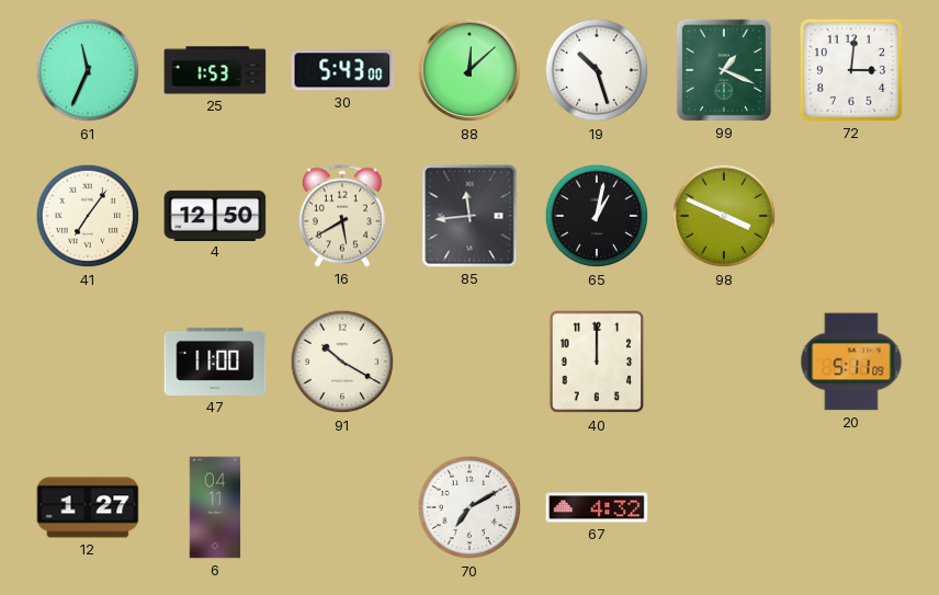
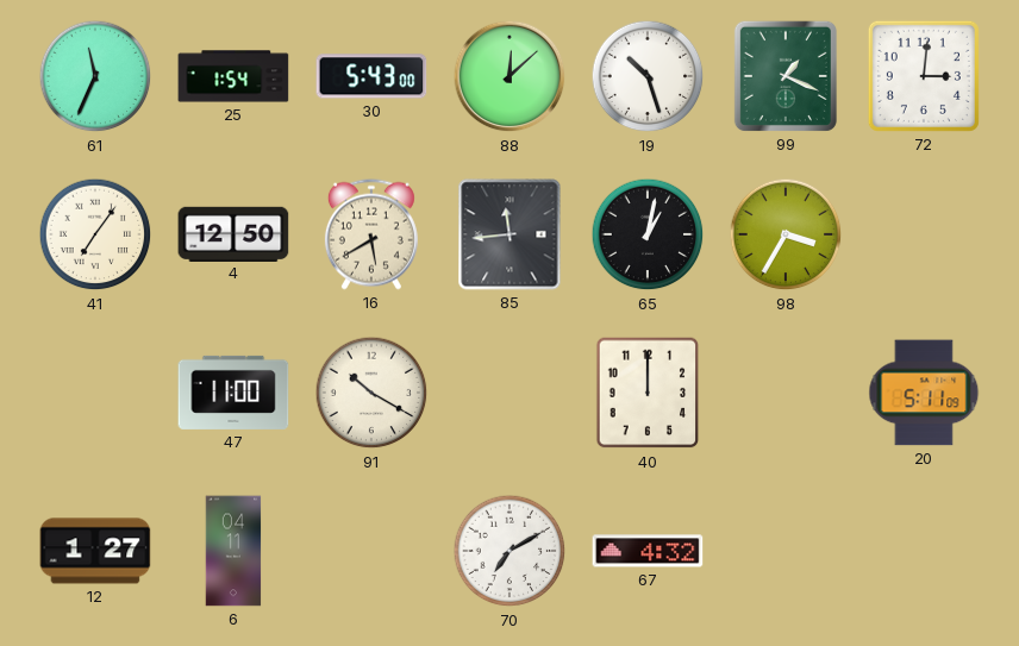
25: 1:53 -> 1:54
98: 3:49 -> 3:35
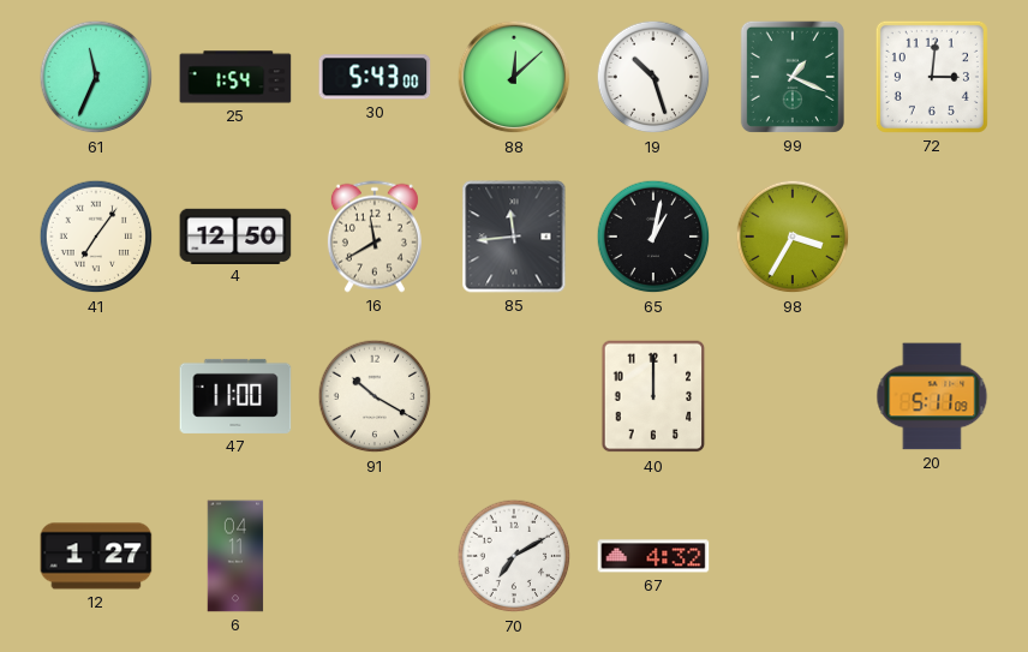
16: 5:40 -> 11:40
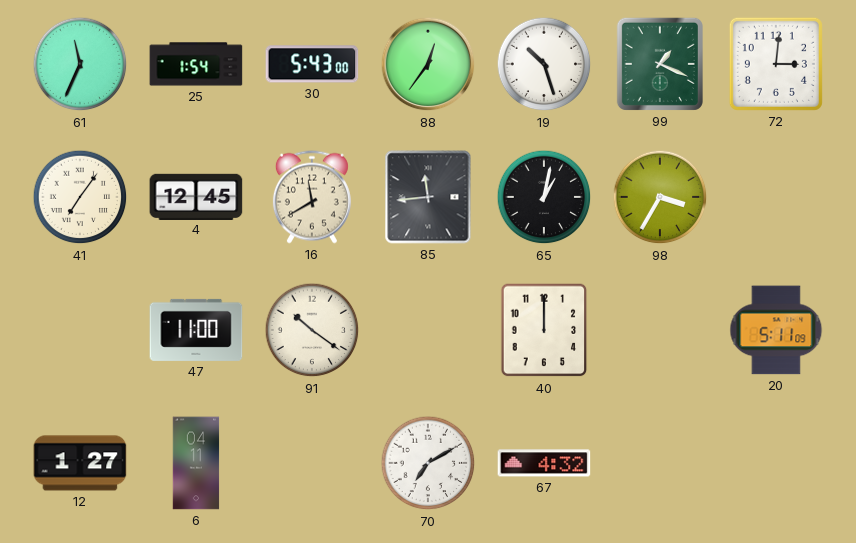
88: 12:08 -> 12:36
4: 12:50 -> 12:45
91: 10:20 -> 10:21
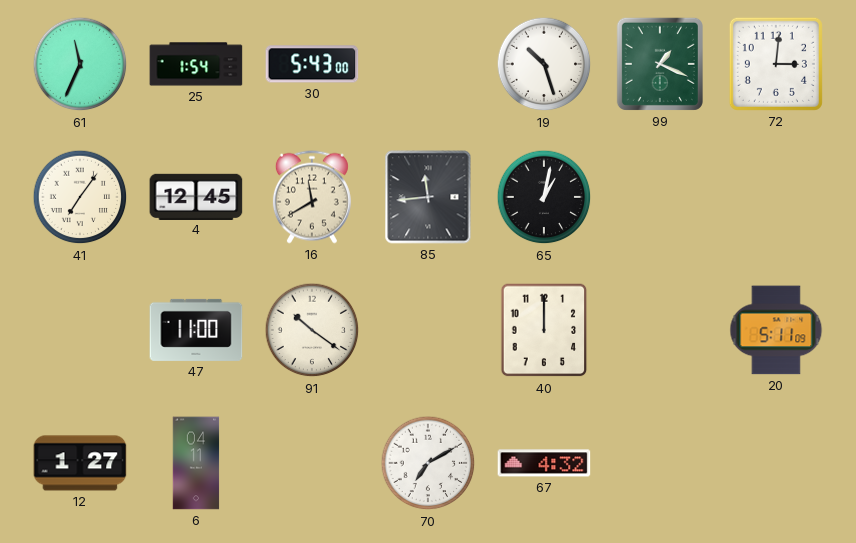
88: 12:36 -> none
98: 3:35 -> none
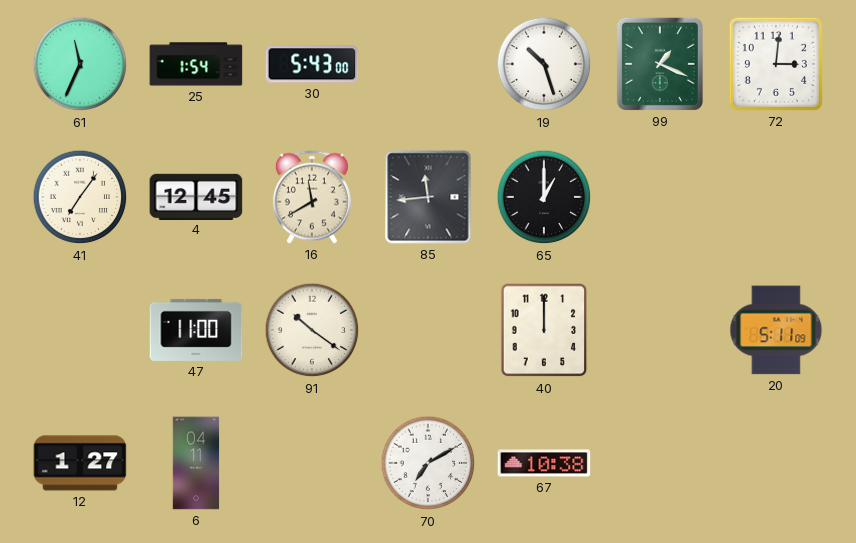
65: 1:02 -> 1:00
67: 4:32 -> 10:38
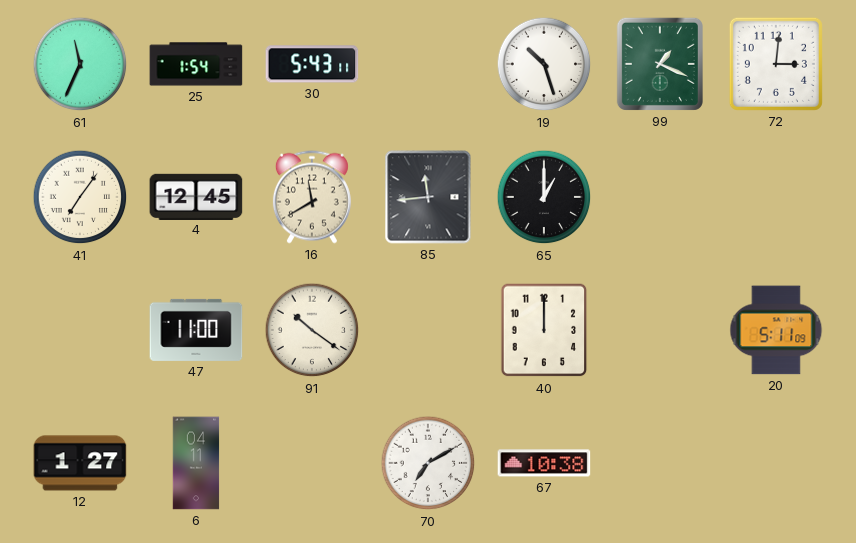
30: 5:43:00 -> 5:43:11
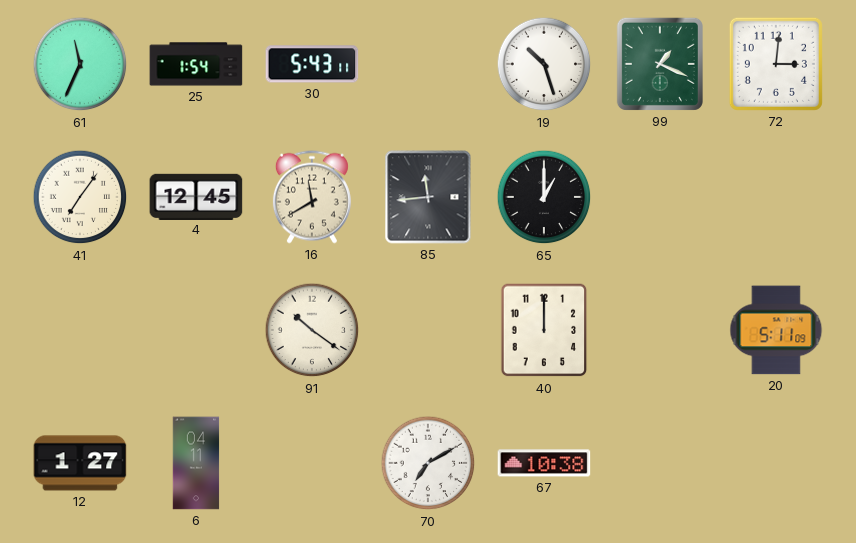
47: 11:00 -> none
